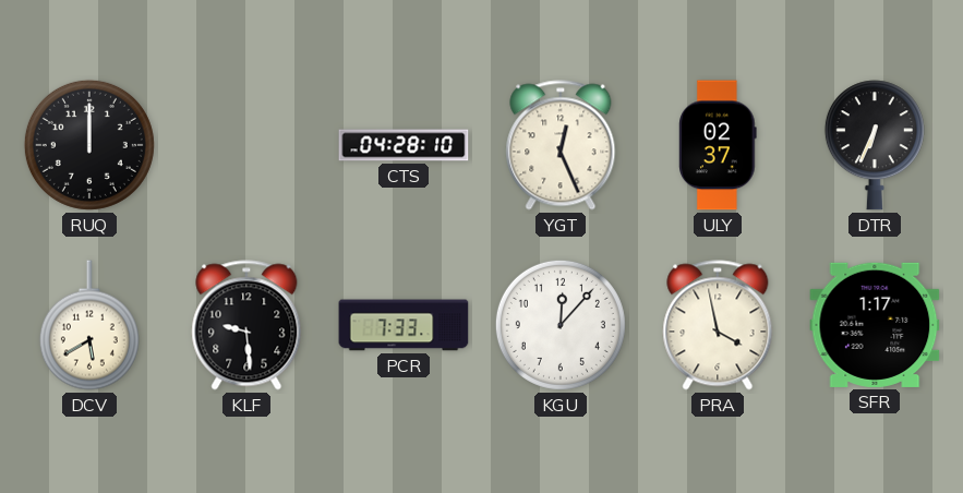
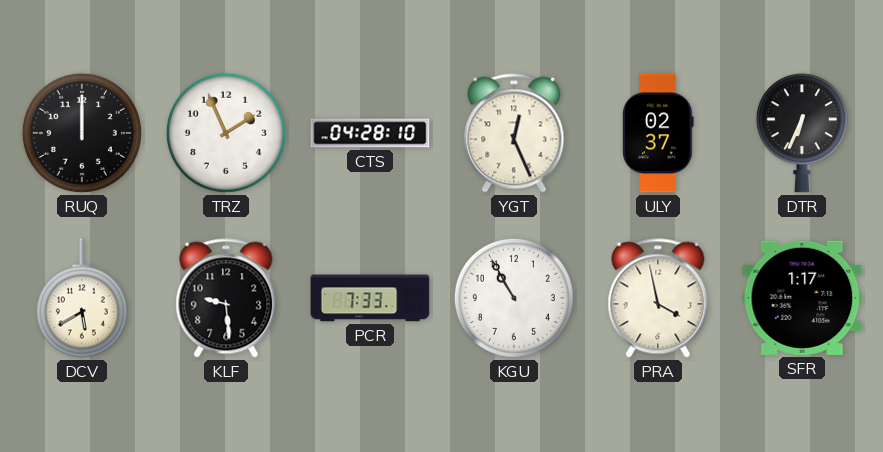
TRZ: none -> 1:56
KGU: 12:07 -> 10:55
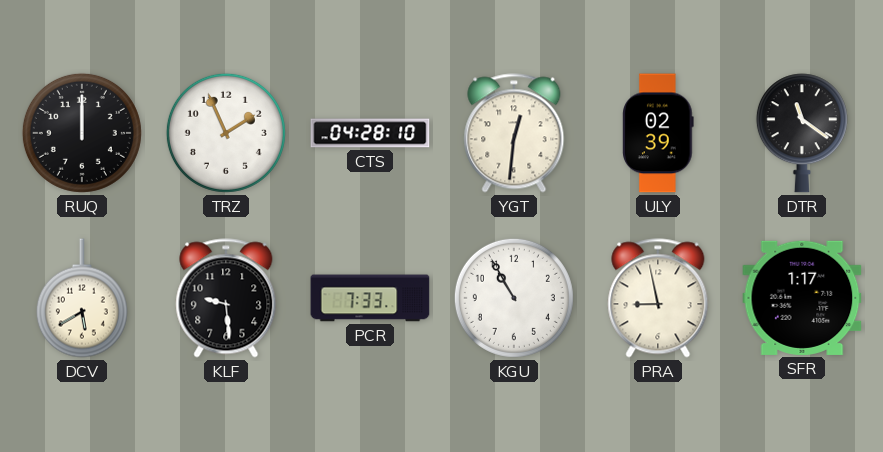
YGT: 12:26 -> 12:31
ULY: 02:37 -> 02:39
DTR: 6:34 -> 11:21
PRA: 3:58 -> 8:58
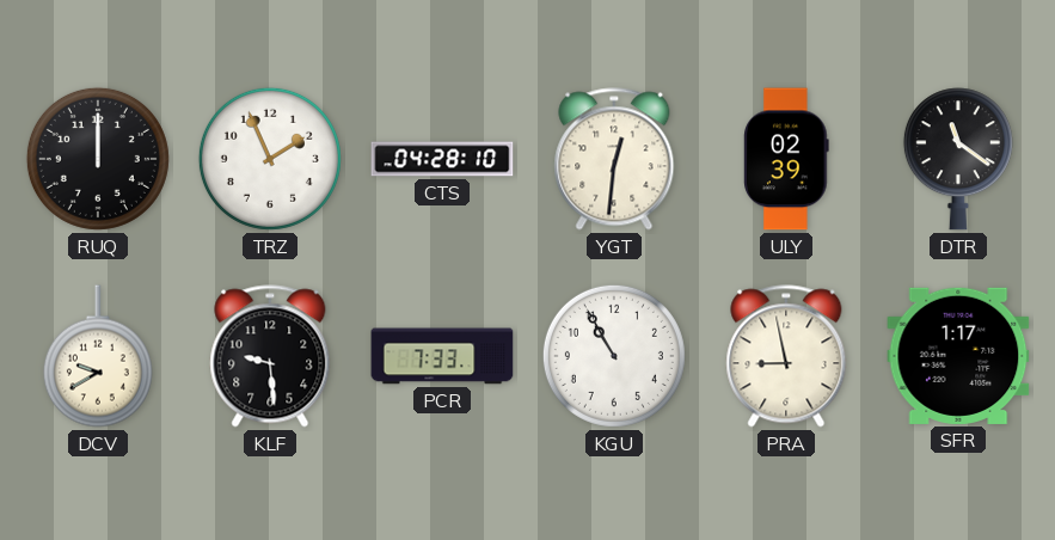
DCV: 5:40 -> 9:40
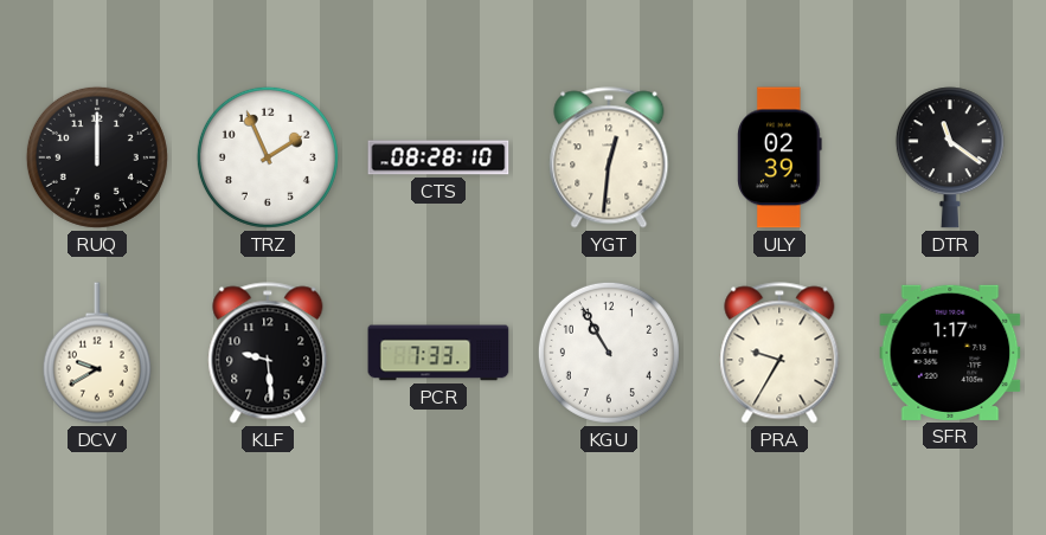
CTS: 04:28 -> 08:28
PRA: 8:58 -> 9:35
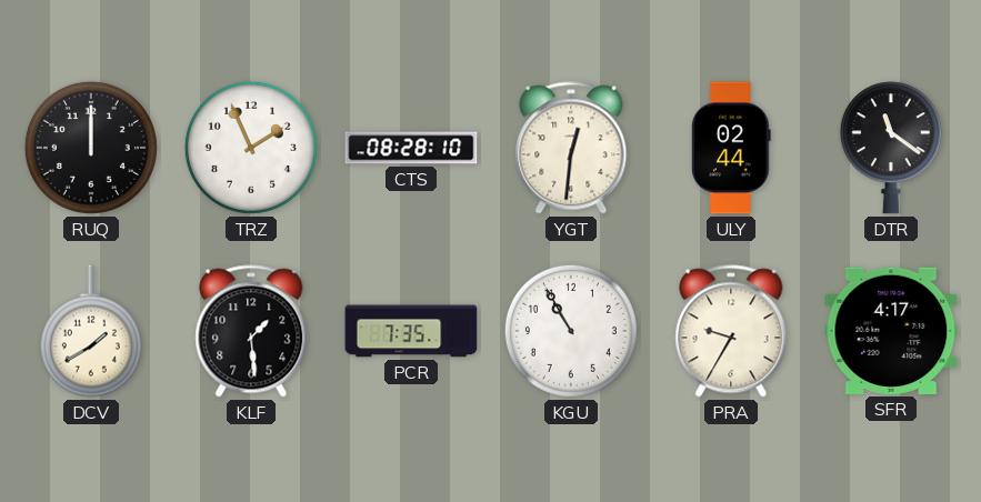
ULY: 02:39 -> 02:44
DCV: 9:40 -> 1:40
KLF: 9:29 -> 1:29
PCR: 7:33 -> 7:35
SFR: 1:17 -> 4:17
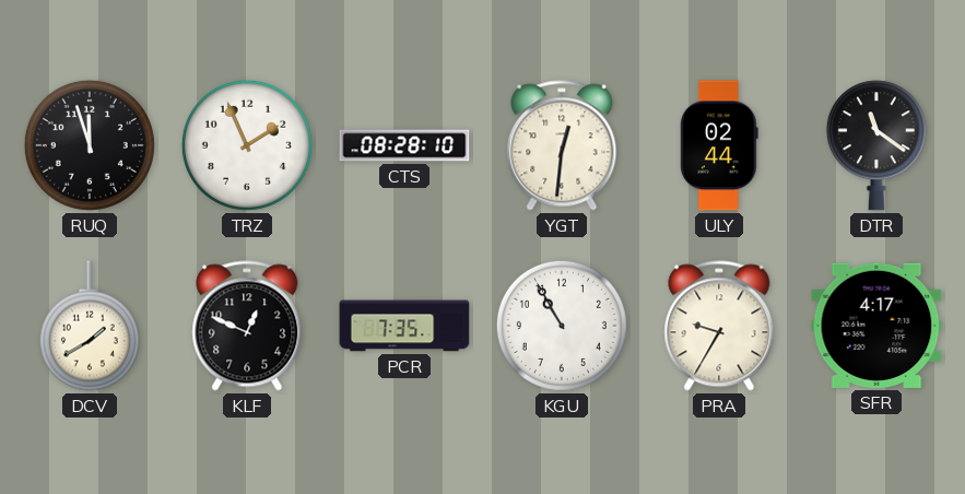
RUQ: 12:00 -> 11:57
KLF: 1:29 -> 12:49
